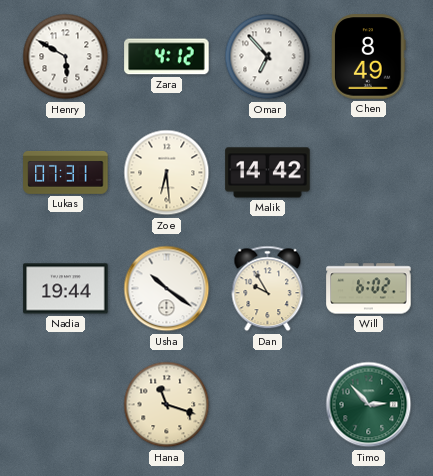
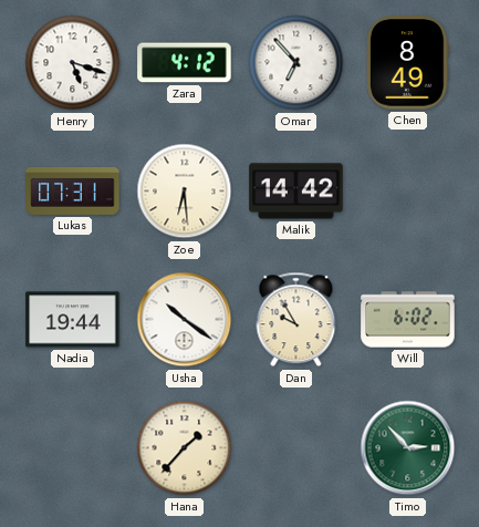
Henry: 5:50 -> 5:18
Hana: 11:18 -> 1:37
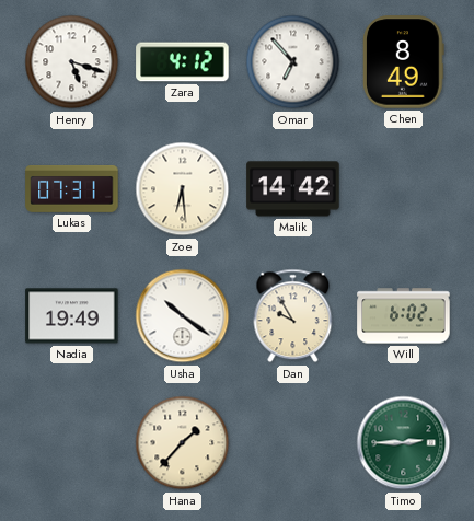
Nadia: 19:44 -> 19:49
Timo: 2:53 -> 2:45
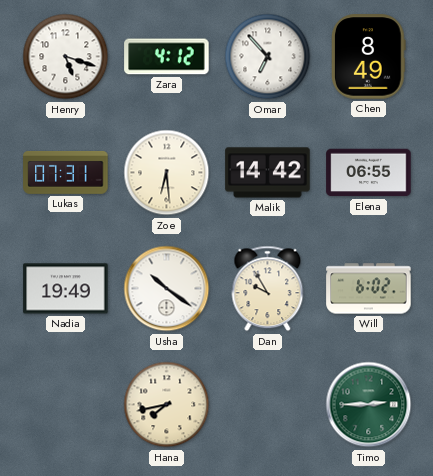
Elena: none -> 06:55
Hana: 1:37 -> 7:43
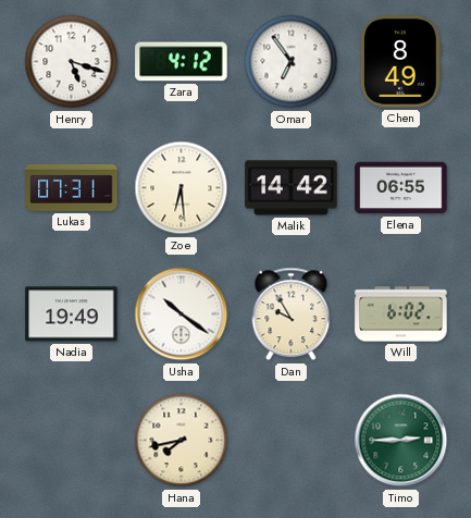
Omar: 6:53 -> 6:54
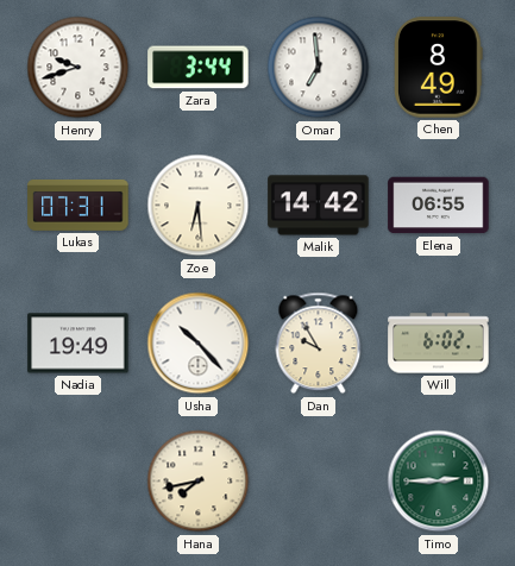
Henry: 5:18 -> 9:42
Zara: 4:12 -> 3:44
Omar: 6:54 -> 6:59
Usha: 10:21 -> 10:23
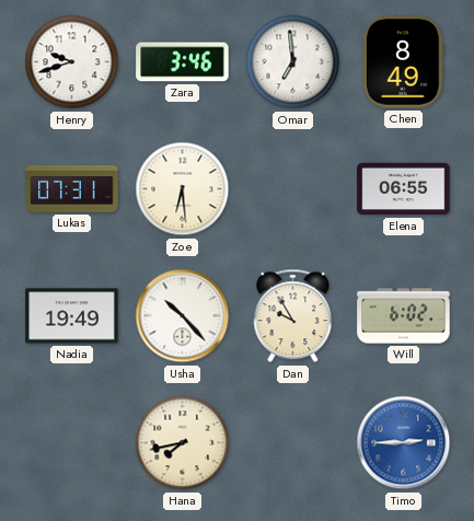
Zara: 3:44 -> 3:46
Malik: 14:42 -> none
Timo dial: green -> blue
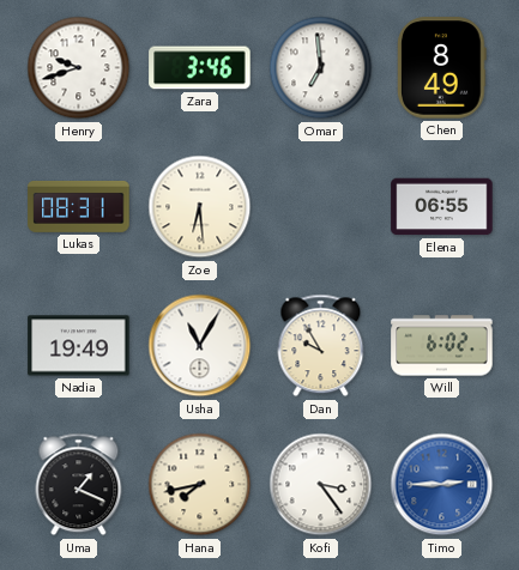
Lukas: 07:31 -> 08:31
Usha: 10:23 -> 11:05
Uma: none -> 1:19
Kofi: none -> 3:24
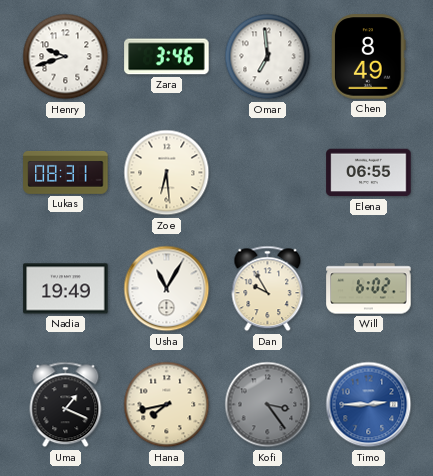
Kofi dial: white -> grey
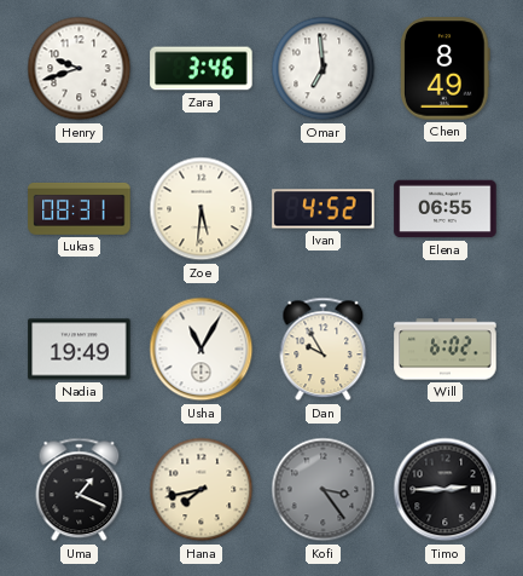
Zoe: 6:29 -> 5:31
Ivan: none -> 4:52
Timo dial: blue -> black
